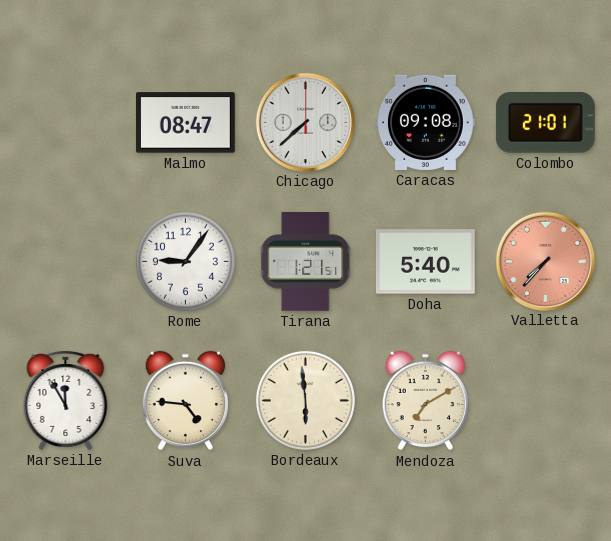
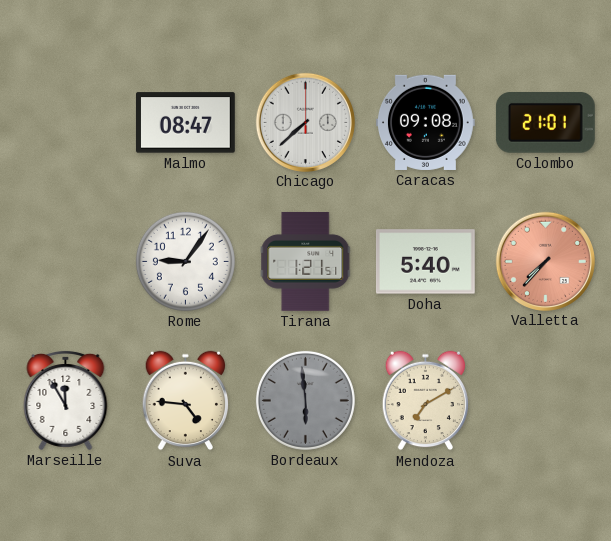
Bordeaux dial: cream -> grey
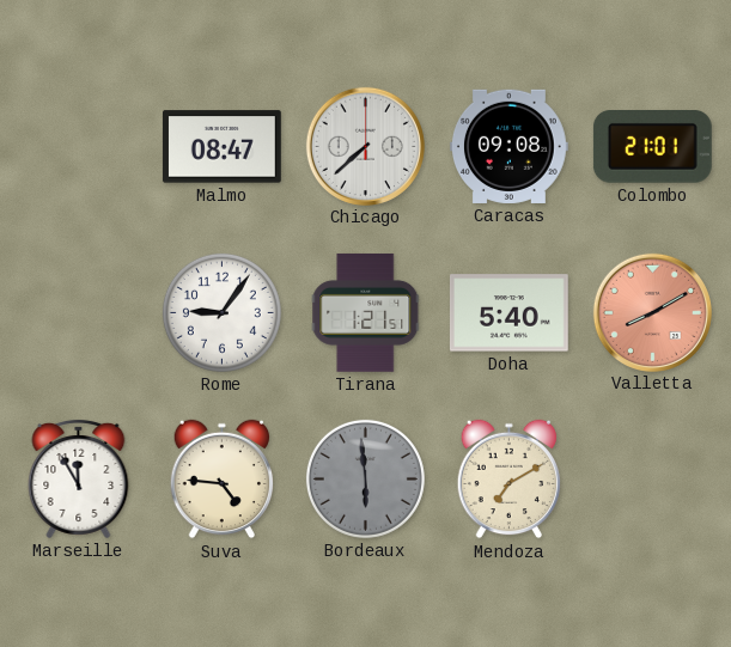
Valletta: 7:37 -> 8:10
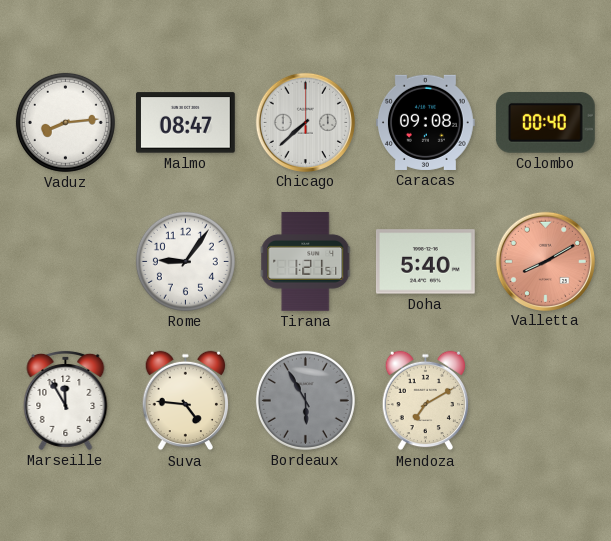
Vaduz: none -> 8:14
Colombo: 21:01 -> 00:40
Bordeaux: 5:59 -> 5:55
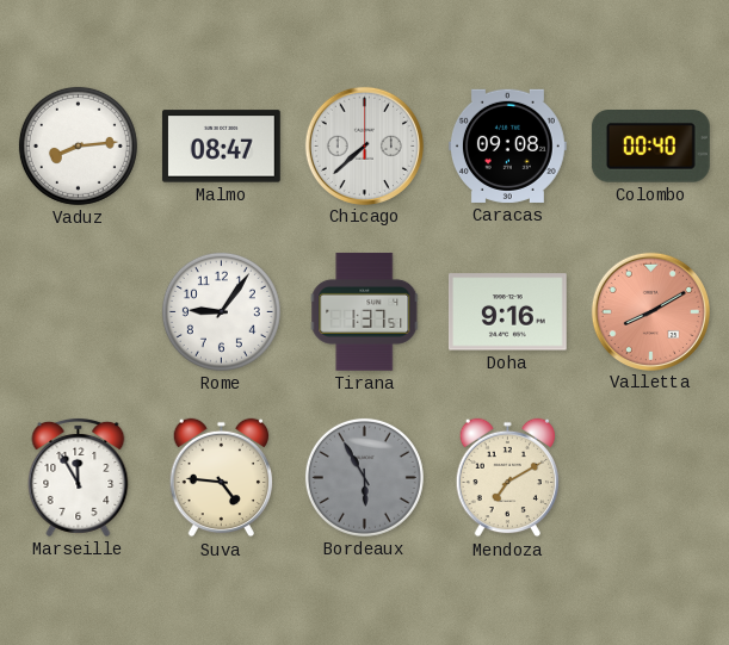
Tirana: 1:21 -> 1:37
Doha: 5:40 -> 9:16
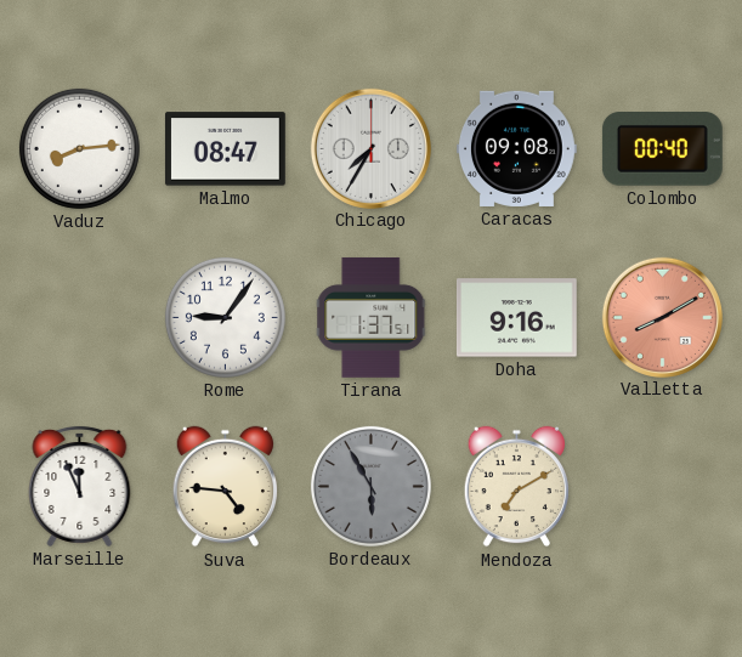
Chicago: 7:38 -> 7:35
Marseille: 11:55 -> 11:56
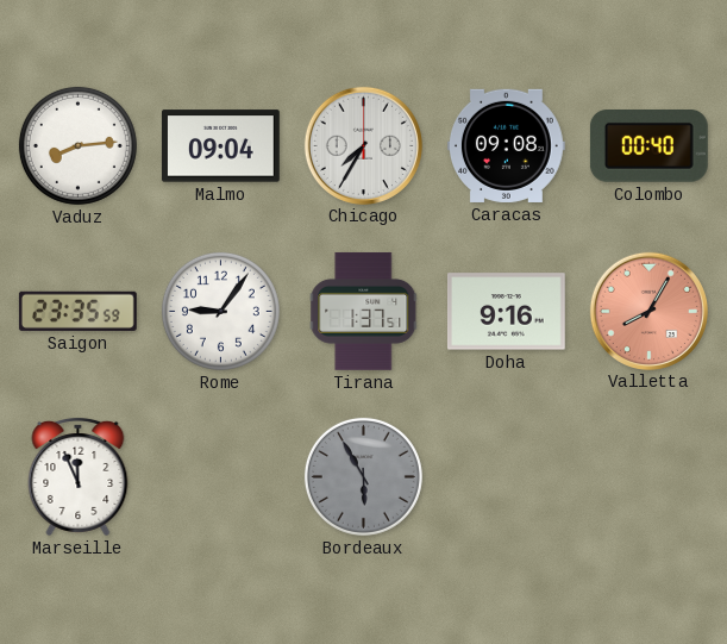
Malmo: 08:47 -> 09:04
Saigon: none -> 23:35
Valletta: 8:10 -> 8:05
Suva: 4:46 -> none
Mendoza: 7:10 -> none
